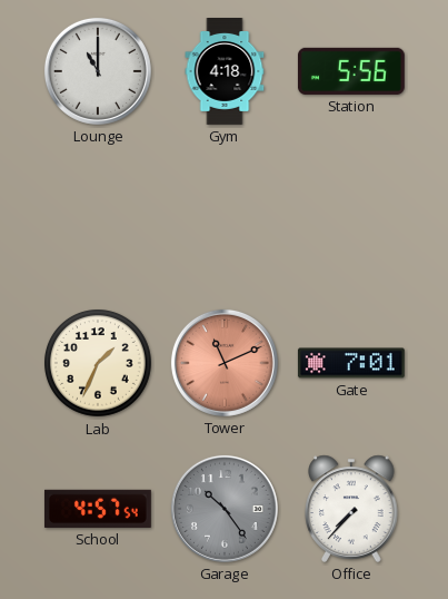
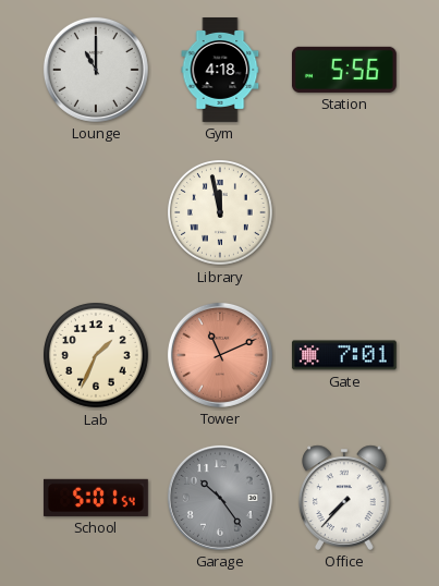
Library: none -> 11:58
School: 4:57 -> 5:01
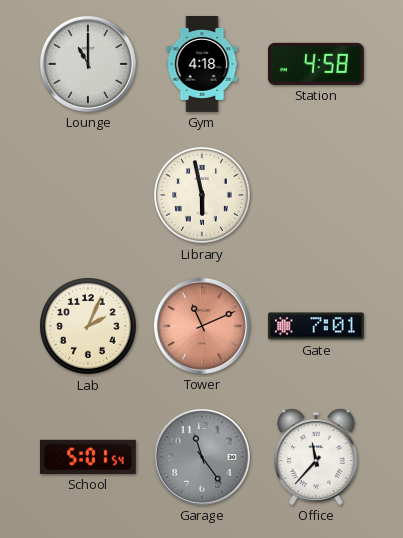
Station: 5:56 -> 4:58
Library: 11:58 -> 5:58
Lab: 1:34 -> 2:04
Garage: 10:24 -> 11:24
Office: 7:37 -> 11:37
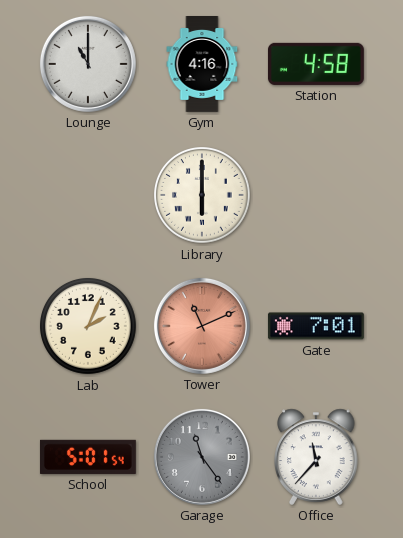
Gym: 4:18 -> 4:16
Library: 5:58 -> 6:00
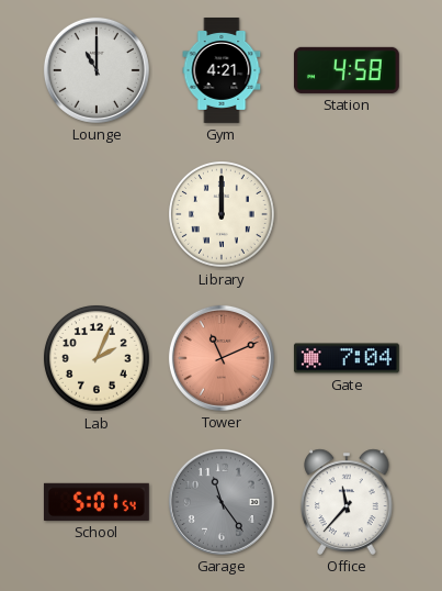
Gym: 4:16 -> 4:21
Library: 6:00 -> 12:00
Gate: 7:01 -> 7:04
